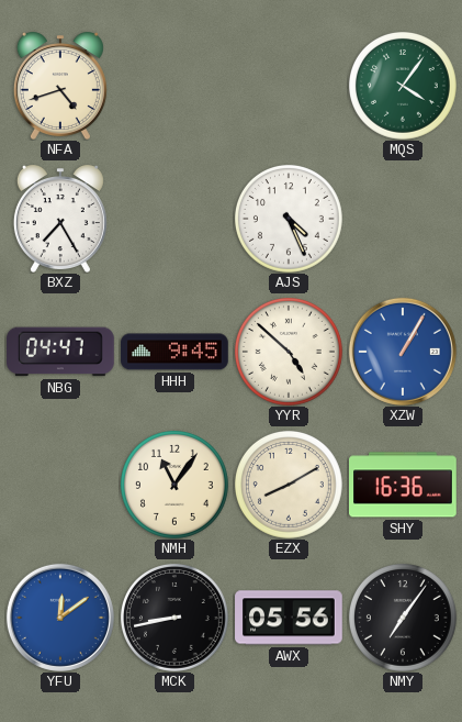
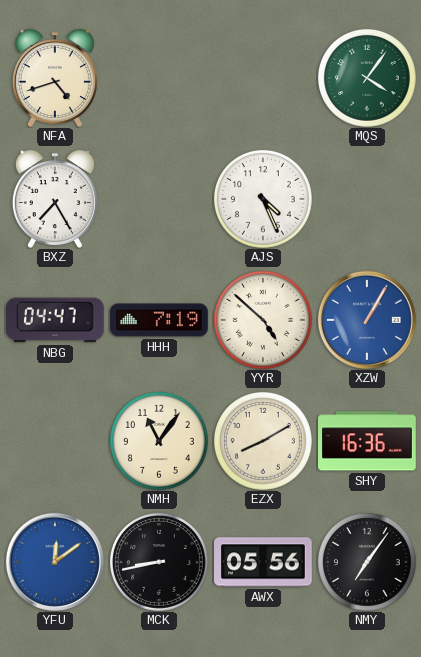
HHH: 9:45 -> 7:19
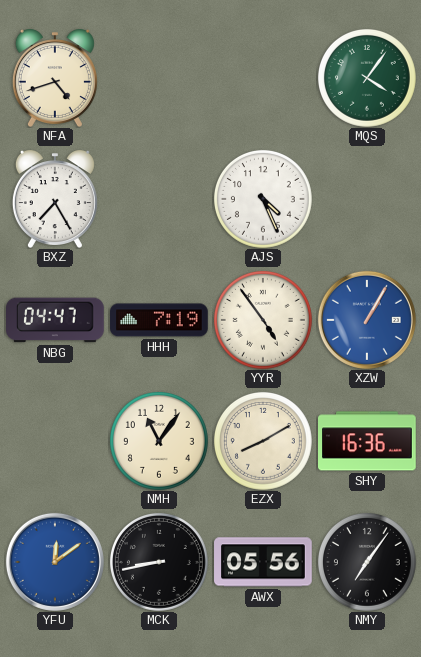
YYR: 4:52 -> 4:54
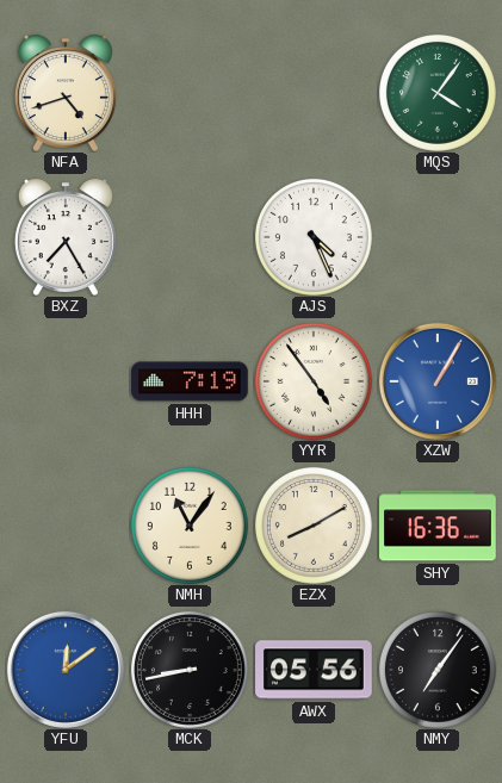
NBG: 04:47 -> none
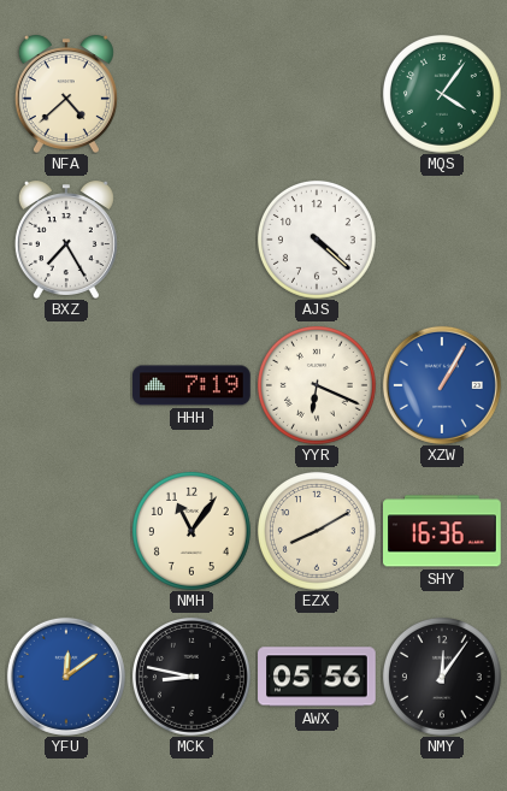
NFA: 4:42 -> 4:38
AJS: 4:26 -> 4:22
YYR: 4:54 -> 6:19
MCK: 8:43 -> 8:47
NMY: 7:06 -> 12:06
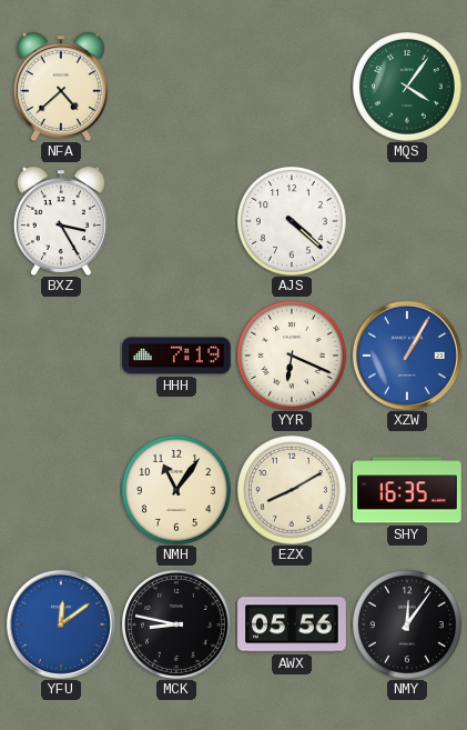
BXZ: 7:25 -> 3:25
SHY: 16:36 -> 16:35
